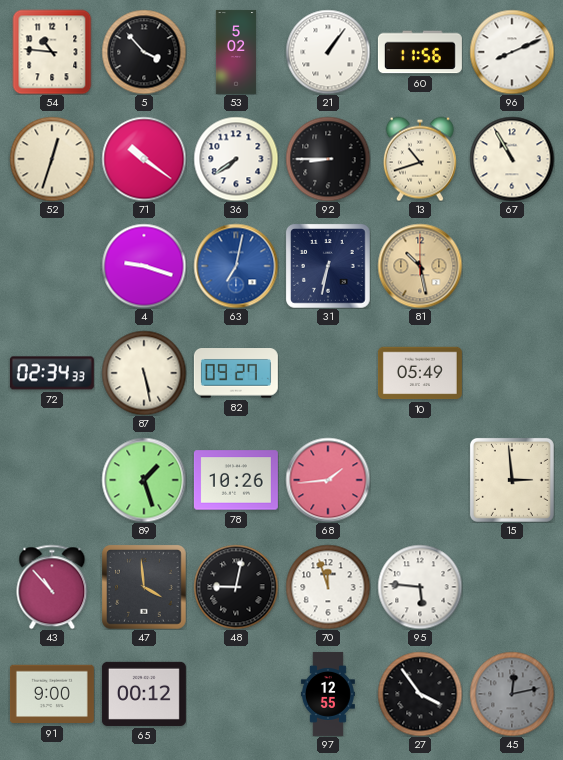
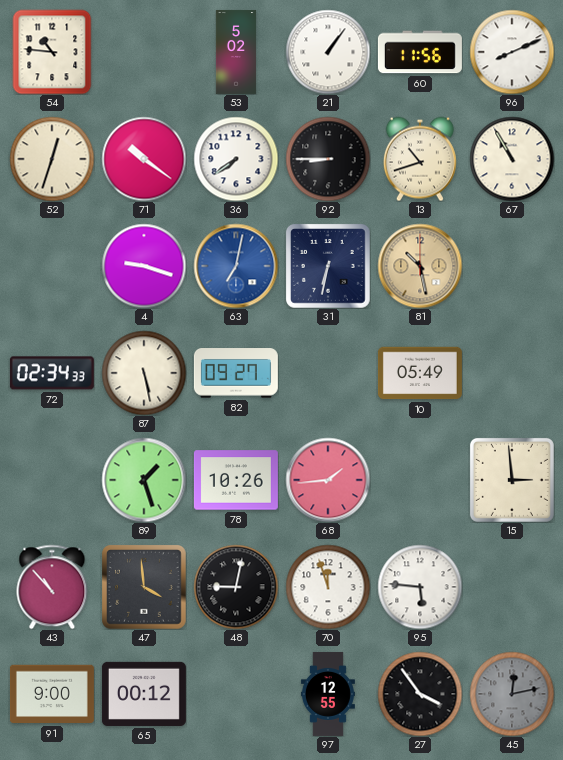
5: 3:53 -> none
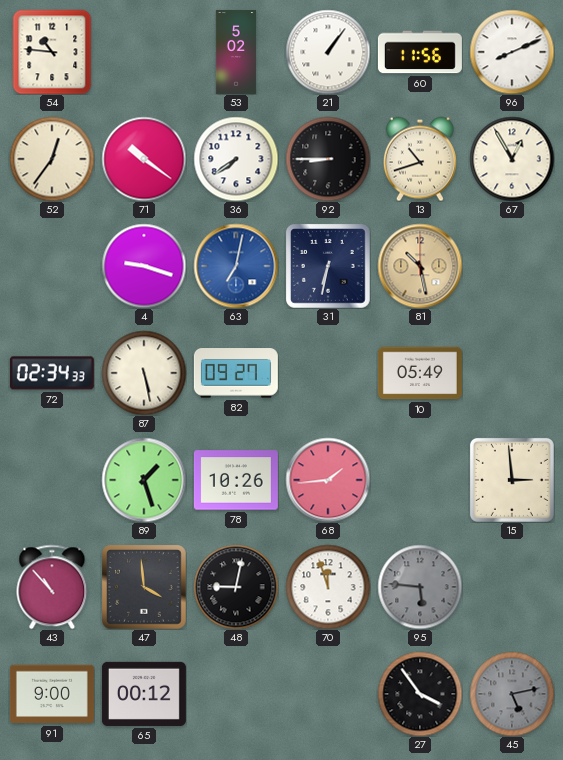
52: 12:33 -> 12:36
67: 10:55 -> 12:55
95 dial: white -> grey
97: 12:55 -> none
45: 12:13 -> 5:13
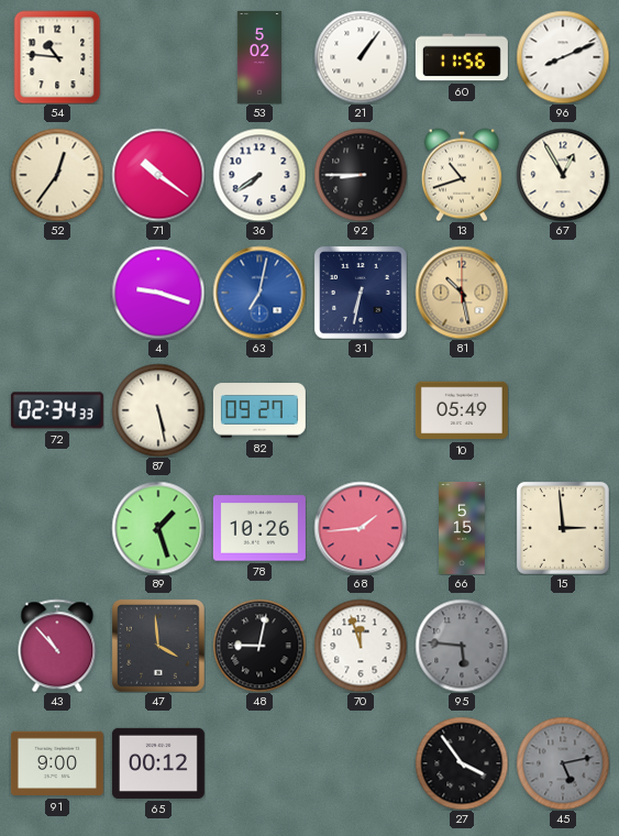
66: none -> 5:15
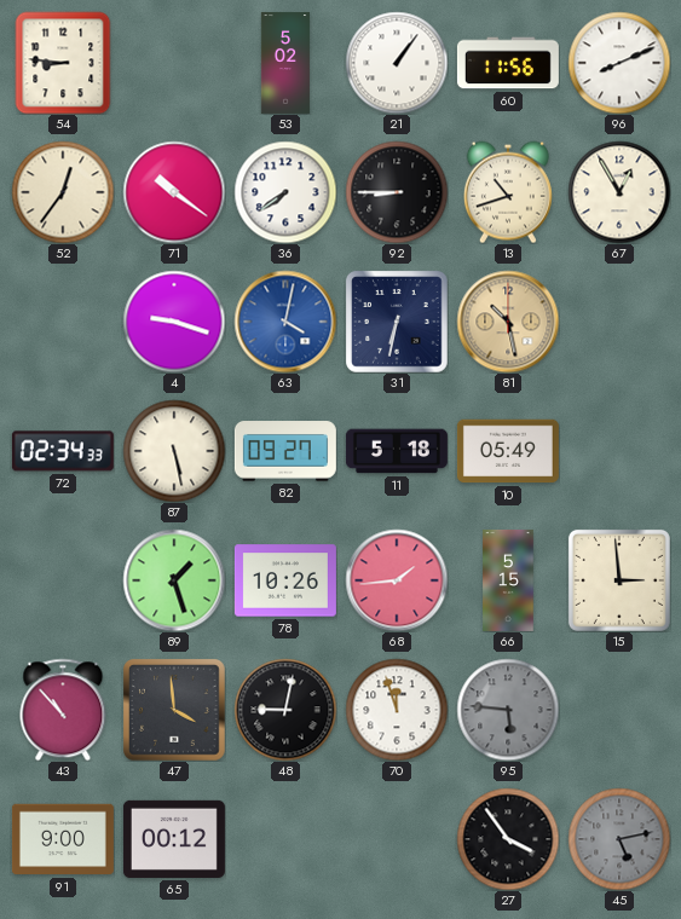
54: 10:46 -> 8:46
63: 7:02 -> 4:02
11: none -> 5:18
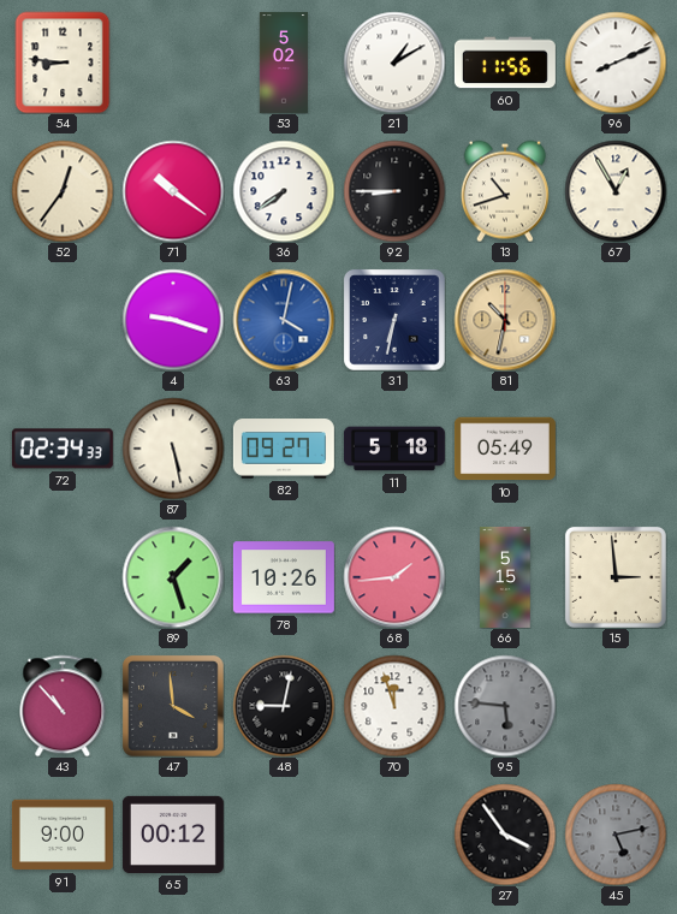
21: 1:06 -> 1:10
81: 10:28 -> 10:32
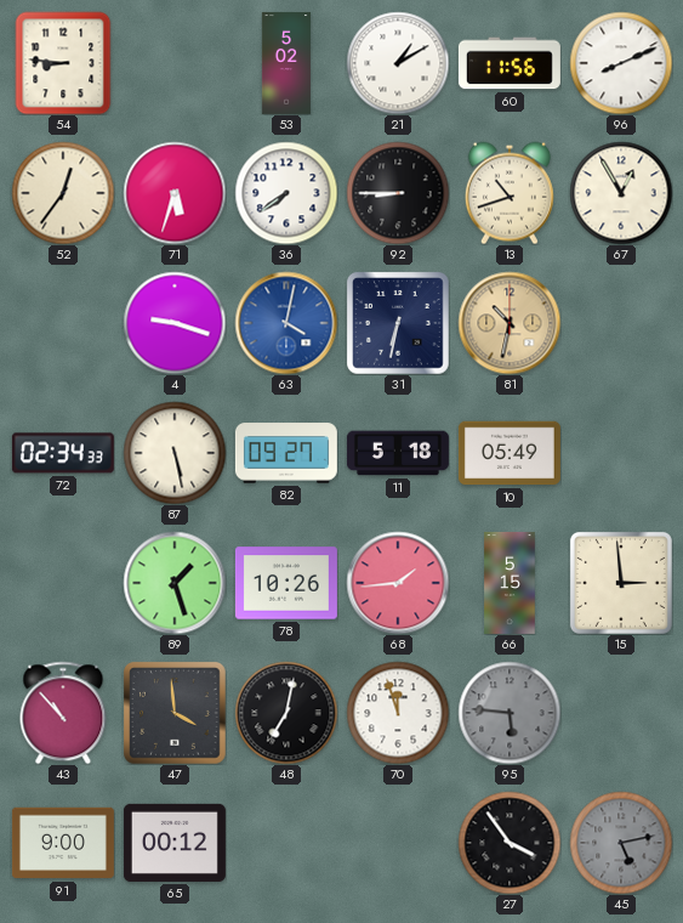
71: 10:21 -> 5:33
48: 9:02 -> 7:02
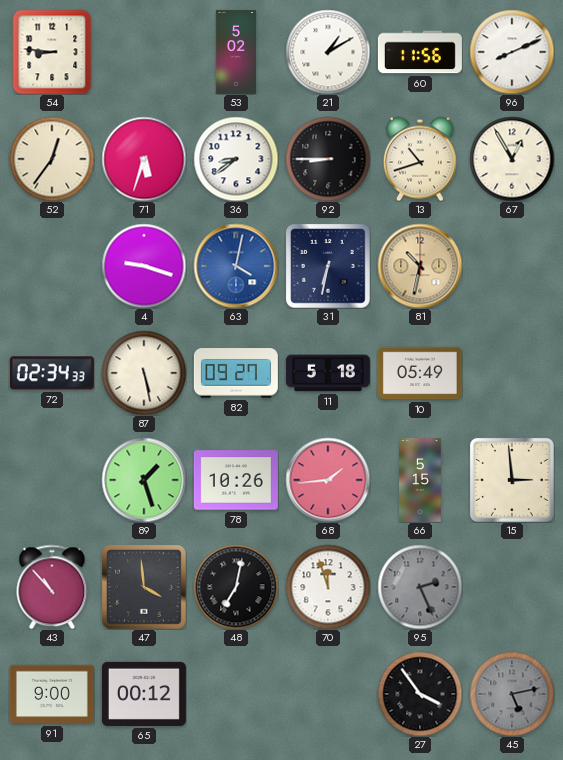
36: 7:39 -> 8:39
95: 5:46 -> 2:26
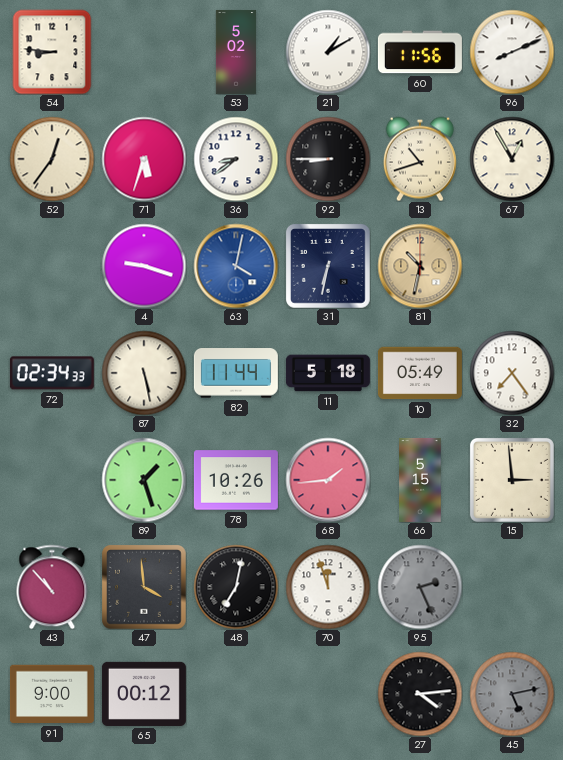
82: 09:27 -> 11:44
32: none -> 7:24
27: 3:54 -> 4:14
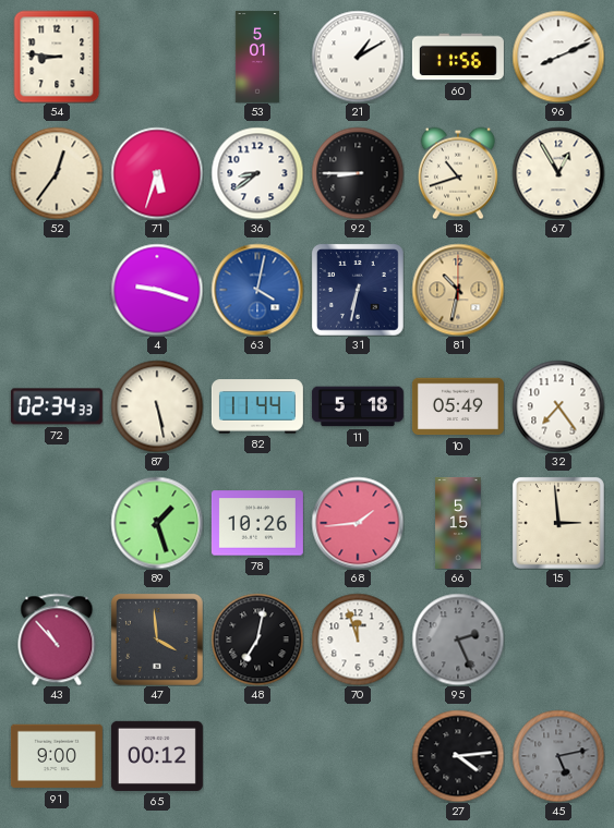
53: 5:02 -> 5:01
